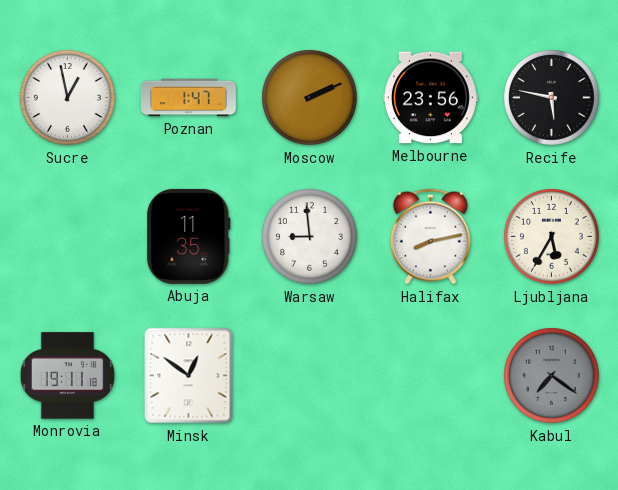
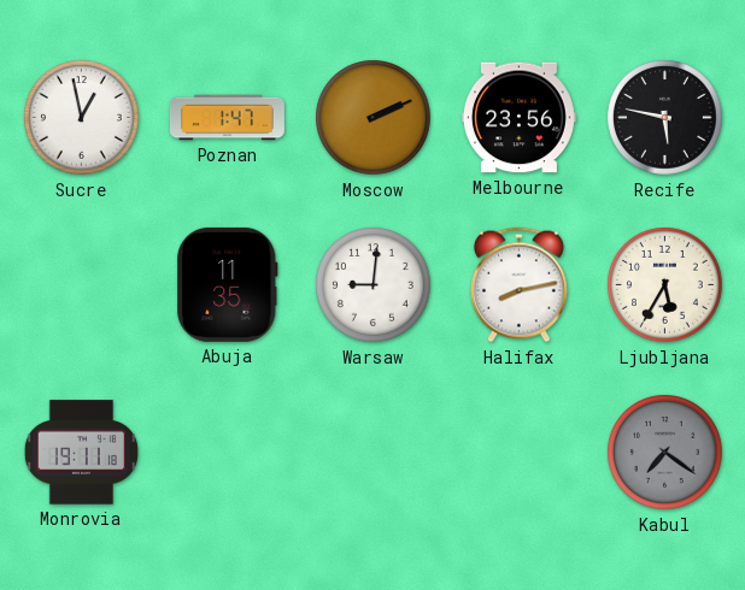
Warsaw: 8:59 -> 9:01
Minsk: 12:51 -> none
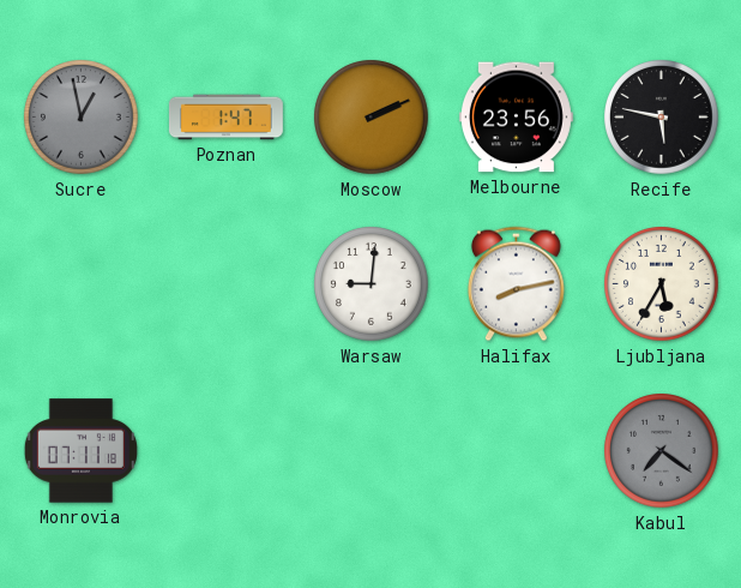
Sucre dial: white -> grey
Abuja: 11:35 -> none
Monrovia: 19:11 -> 07:11
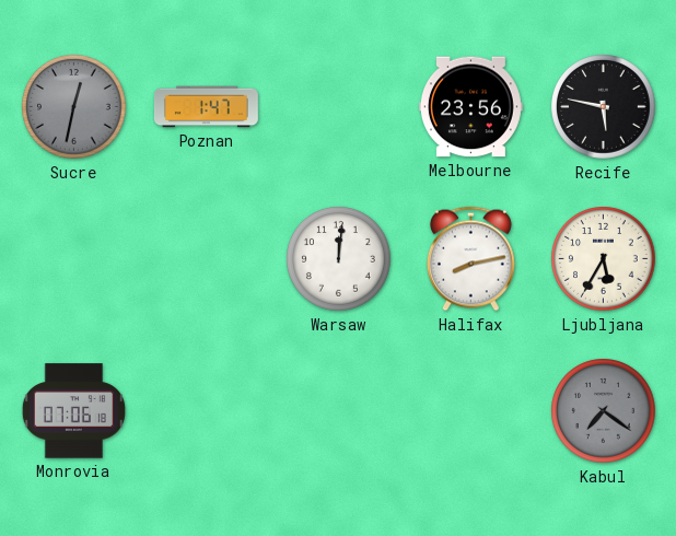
Sucre: 12:58 -> 12:32
Moscow: 2:11 -> none
Warsaw: 9:01 -> 12:01
Monrovia: 07:11 -> 07:06
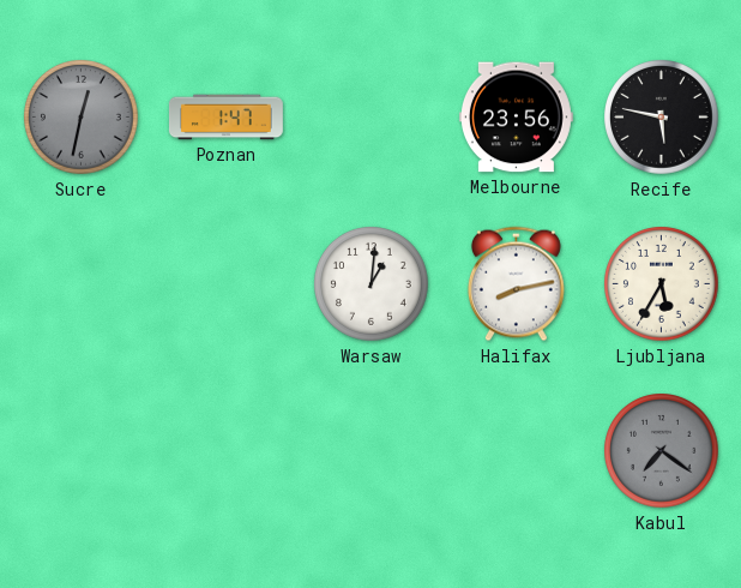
Warsaw: 12:01 -> 1:01
Monrovia: 07:06 -> none
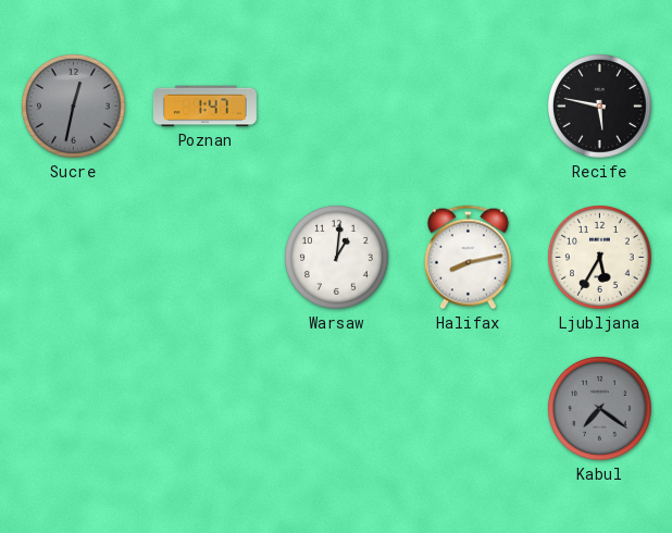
Melbourne: 23:56 -> none
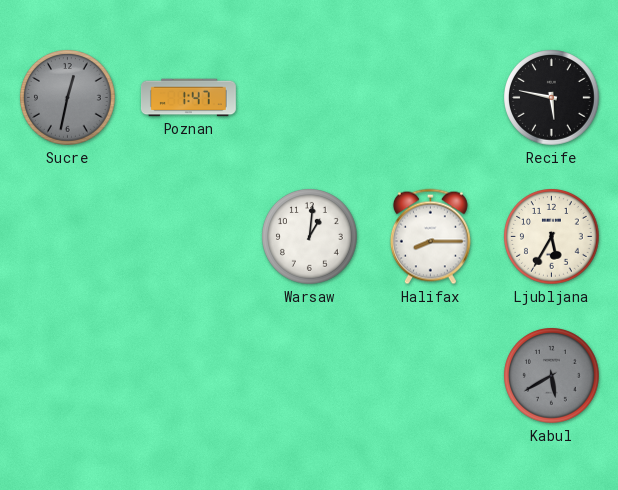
Halifax: 8:13 -> 8:15
Kabul: 7:21 -> 5:40
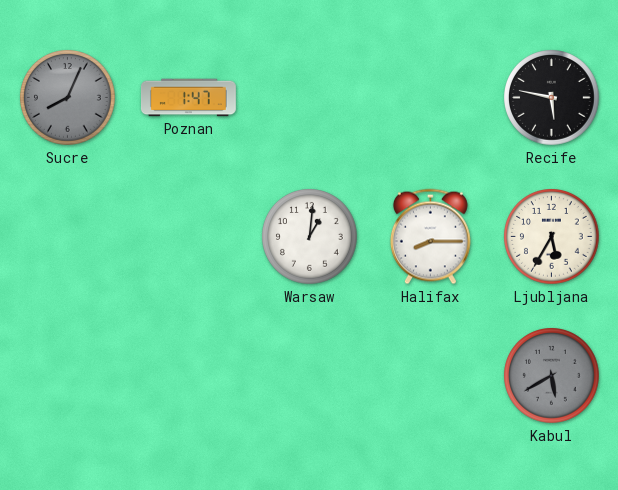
Sucre: 12:32 -> 8:04
